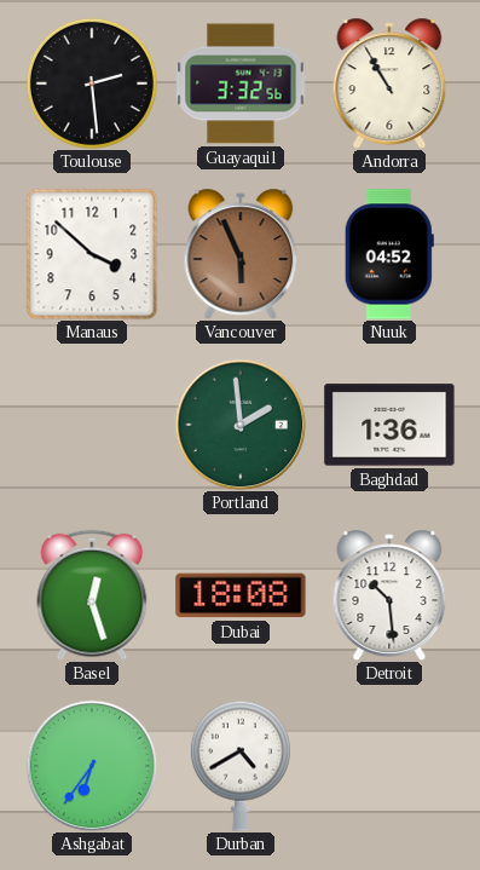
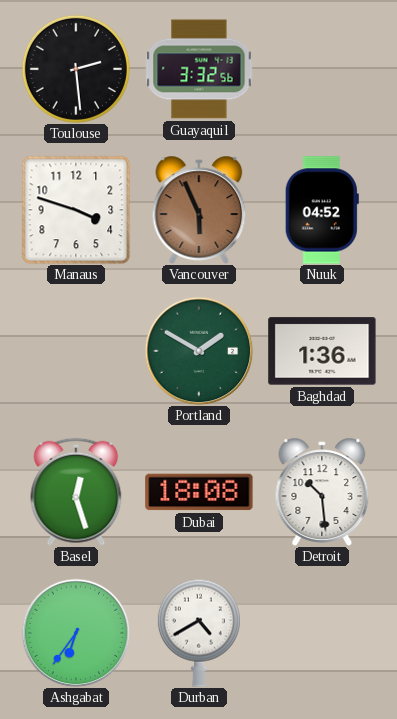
Andorra: 10:55 -> none
Manaus: 3:52 -> 3:48
Portland: 1:59 -> 1:50
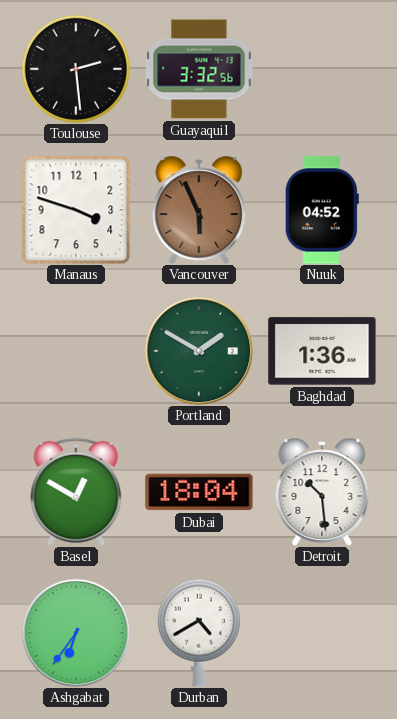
Basel: 12:27 -> 12:50
Dubai: 18:08 -> 18:04
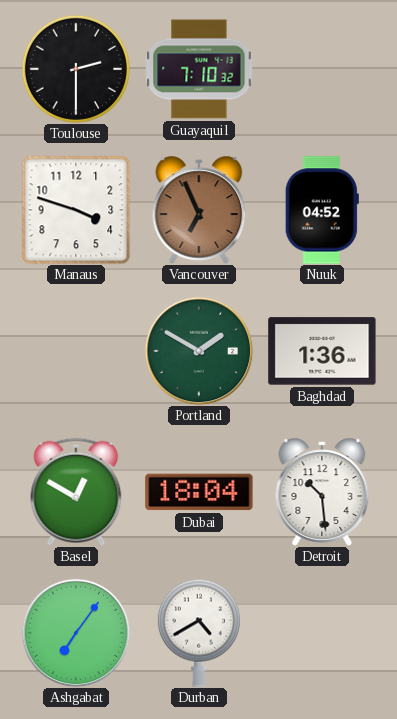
Toulouse: 2:29 -> 2:30
Guayaquil: 3:32 -> 7:10
Vancouver: 5:56 -> 6:56
Ashgabat: 6:36 -> 7:06
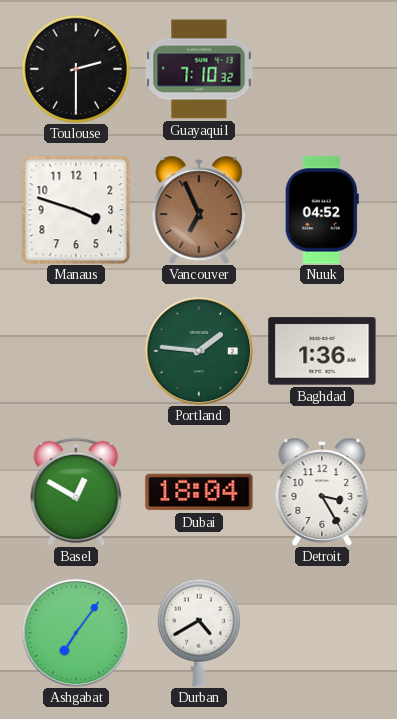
Portland: 1:50 -> 1:46
Detroit: 10:29 -> 3:25
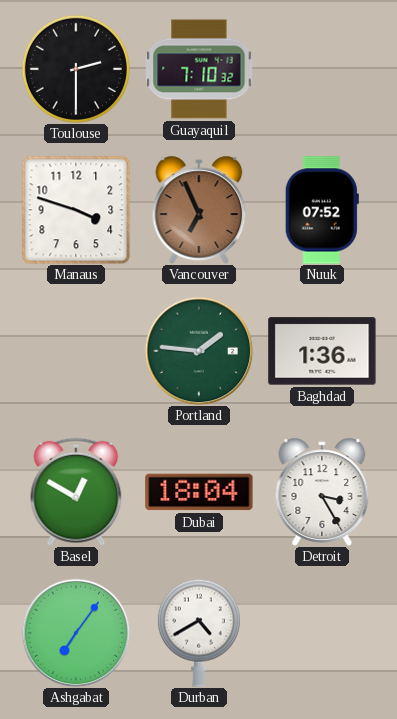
Nuuk: 04:52 -> 07:52
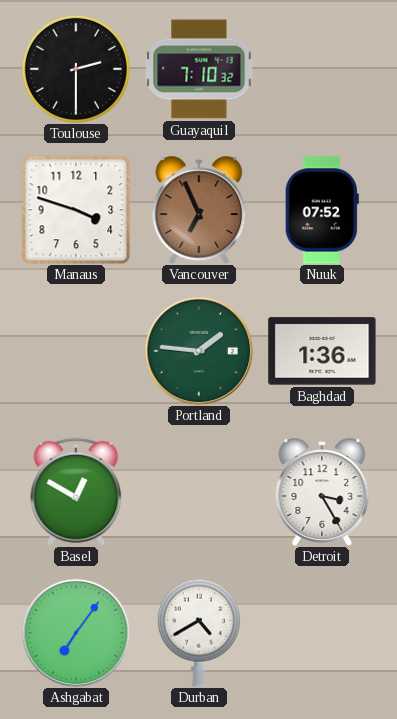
Dubai: 18:04 -> none
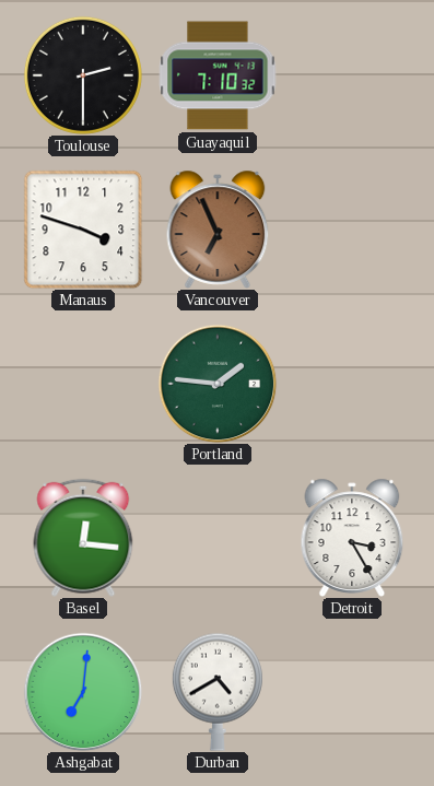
Nuuk: 07:52 -> none
Baghdad: 1:36 -> none
Basel: 12:50 -> 12:16
Ashgabat: 7:06 -> 7:01
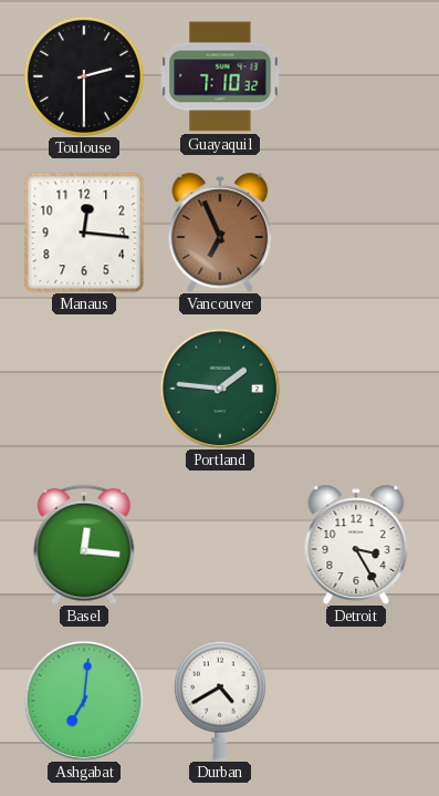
Manaus: 3:48 -> 12:16
